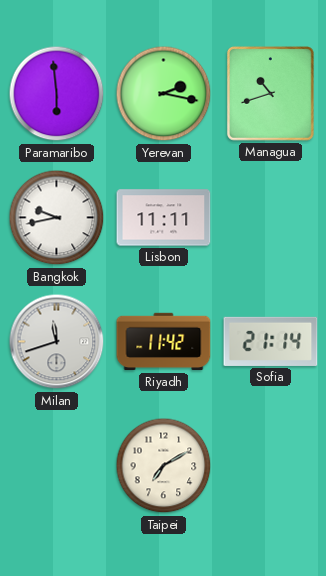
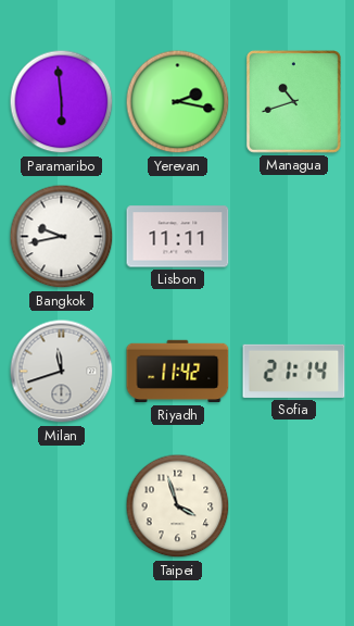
Taipei: 7:10 -> 3:57
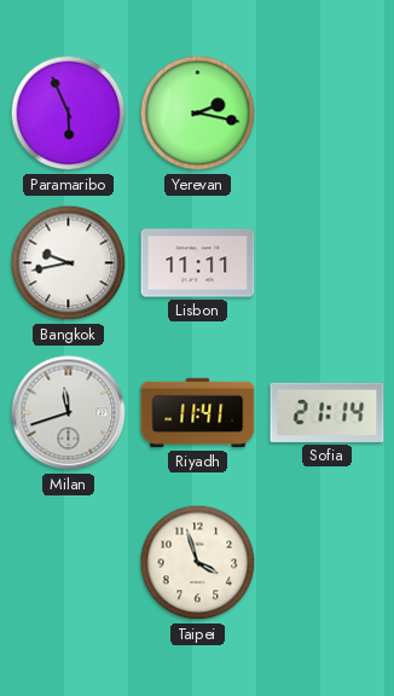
Paramaribo: 5:59 -> 5:56
Managua: 10:42 -> none
Riyadh: 11:42 -> 11:41
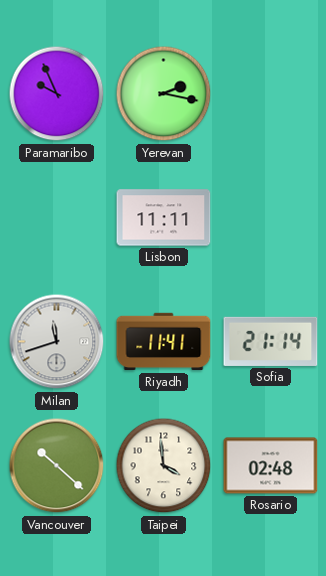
Paramaribo: 5:56 -> 9:56
Bangkok: 9:43 -> none
Vancouver: none -> 10:22
Taipei: 3:57 -> 3:59
Rosario: none -> 02:48
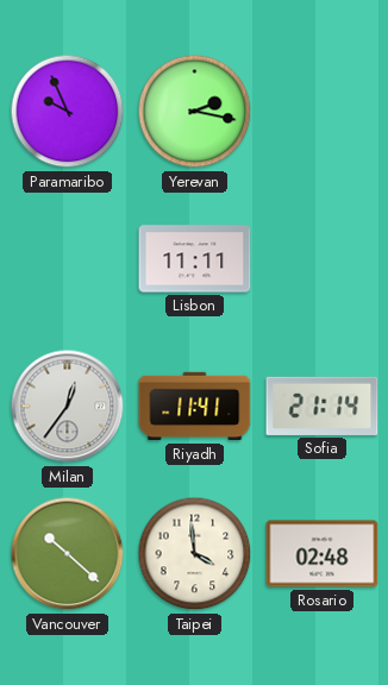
Milan: 11:42 -> 12:36
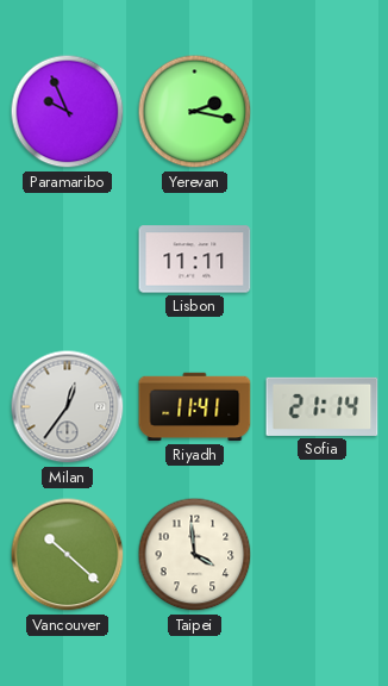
Rosario: 02:48 -> none
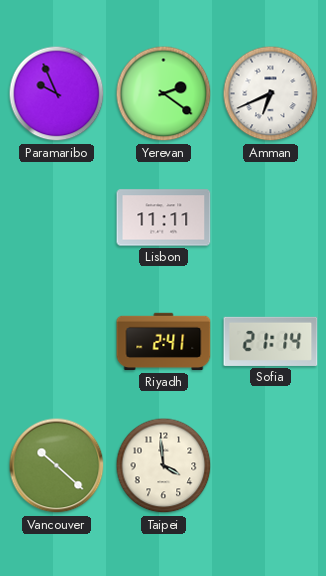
Yerevan: 2:17 -> 2:21
Amman: none -> 6:41
Milan: 12:36 -> none
Riyadh: 11:41 -> 2:41
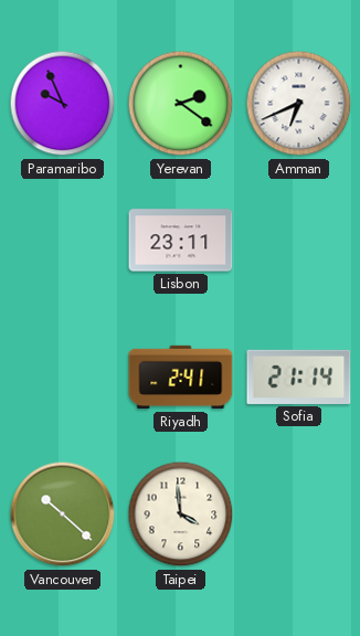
Lisbon: 11:11 -> 23:11
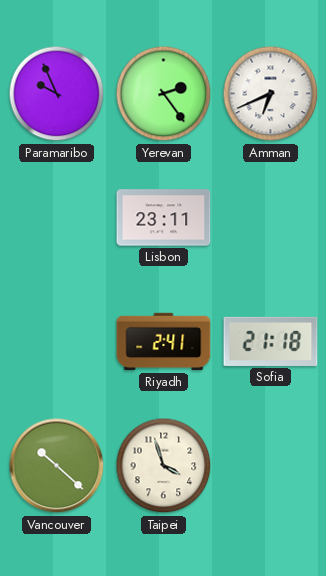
Yerevan: 2:21 -> 2:24
Sofia: 21:14 -> 21:18
Taipei: 3:59 -> 3:57
